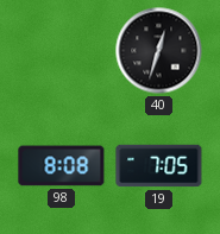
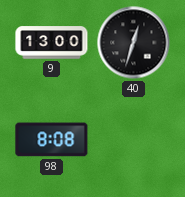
9: none -> 13:00
19: 7:05 -> none
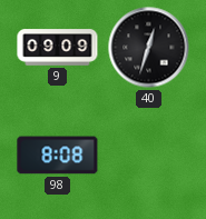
9: 13:00 -> 09:09
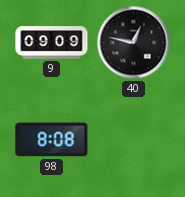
40: 12:33 -> 12:47
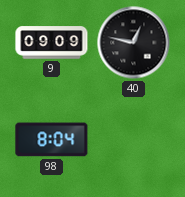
98: 8:08 -> 8:04
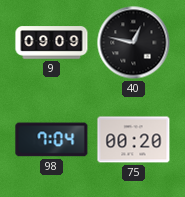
98: 8:04 -> 7:04
75: none -> 00:20
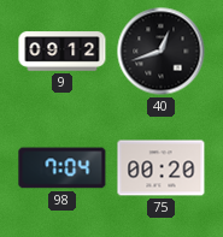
9: 09:09 -> 09:12
40: 12:47 -> 12:42
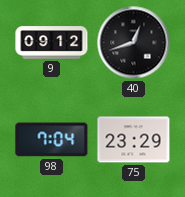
75: 00:20 -> 23:29
